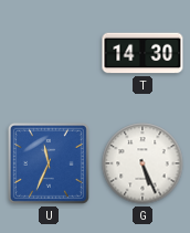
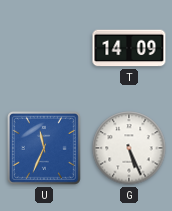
T: 14:30 -> 14:09
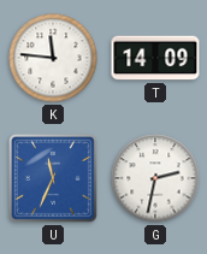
K: none -> 11:46
G: 5:26 -> 2:32
